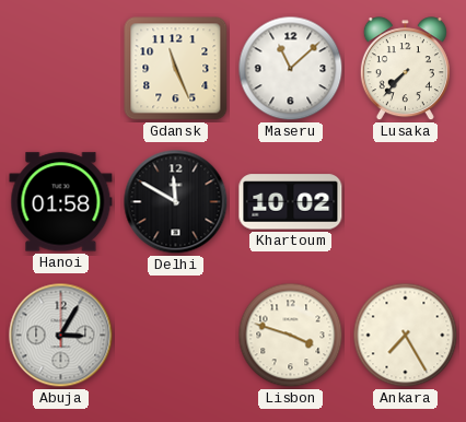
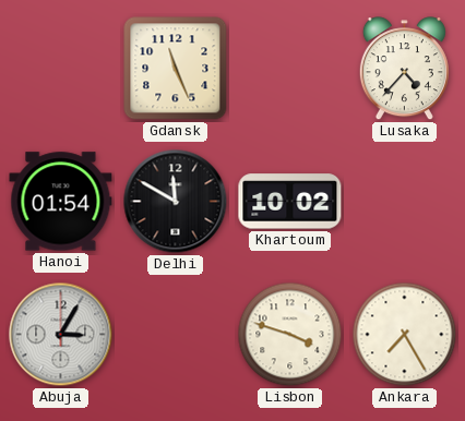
Maseru: 11:08 -> none
Lusaka: 7:37 -> 4:37
Hanoi: 01:58 -> 01:54
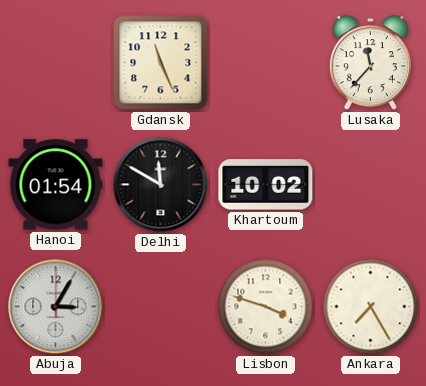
Lusaka: 4:37 -> 11:37
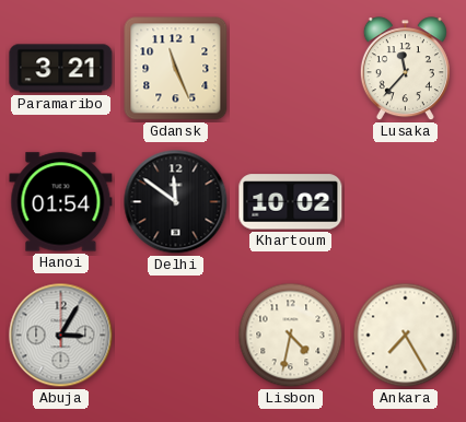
Paramaribo: none -> 3:21
Delhi: 11:50 -> 11:51
Lisbon: 3:48 -> 4:32
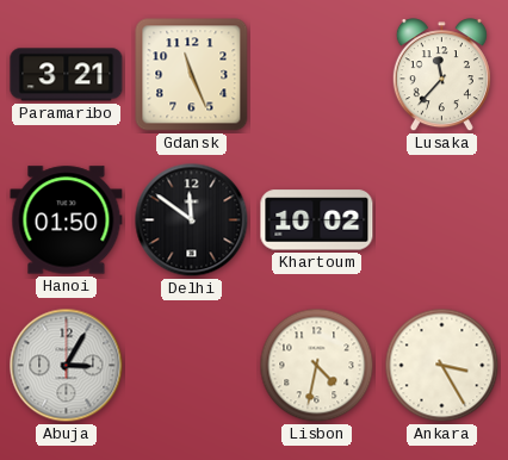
Hanoi: 01:54 -> 01:50
Ankara: 7:25 -> 3:25
